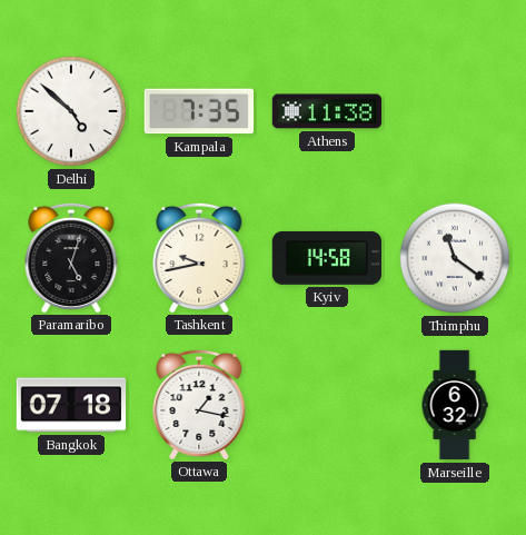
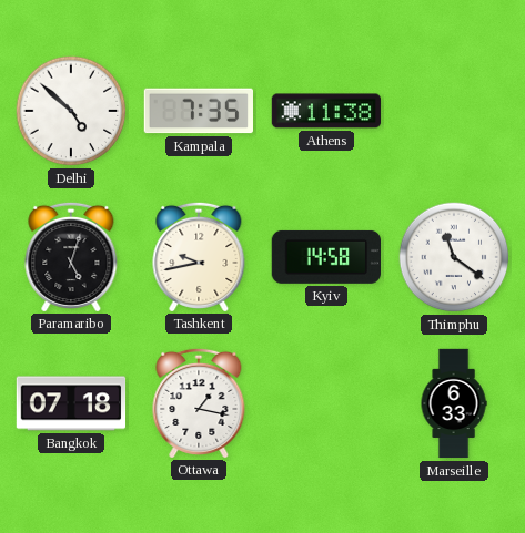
Marseille: 6:32 -> 6:33
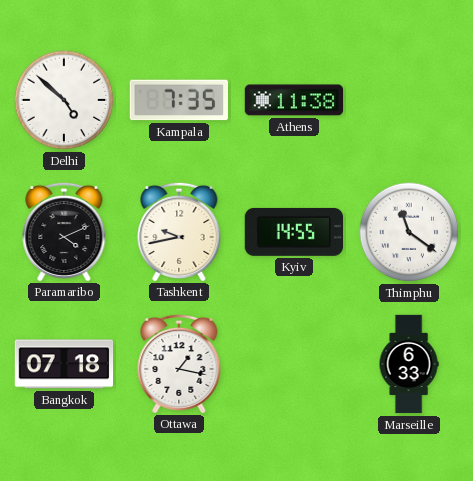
Paramaribo: 5:03 -> 4:11
Kyiv: 14:58 -> 14:55
